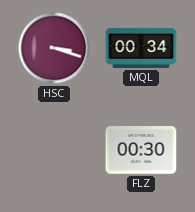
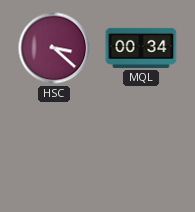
HSC: 3:18 -> 3:22
FLZ: 00:30 -> none
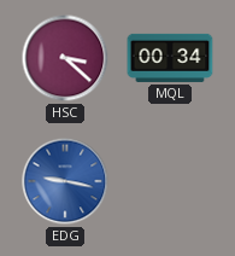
EDG: none -> 9:17
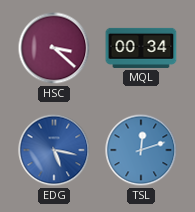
EDG: 9:17 -> 5:17
TSL: none -> 12:12
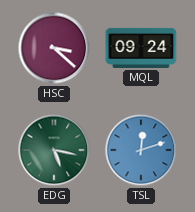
MQL: 00:34 -> 09:24
EDG dial: blue -> green
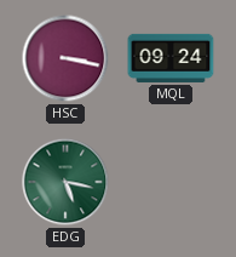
HSC: 3:22 -> 3:17
TSL: 12:12 -> none
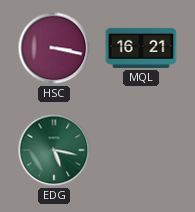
MQL: 09:24 -> 16:21
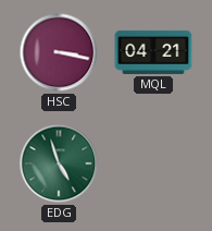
MQL: 16:21 -> 04:21
EDG: 5:17 -> 4:57
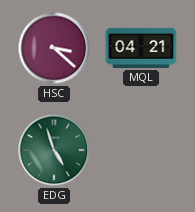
HSC: 3:17 -> 3:22
